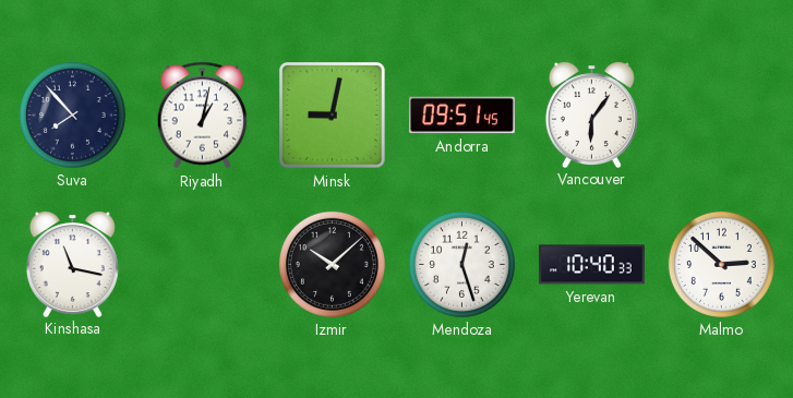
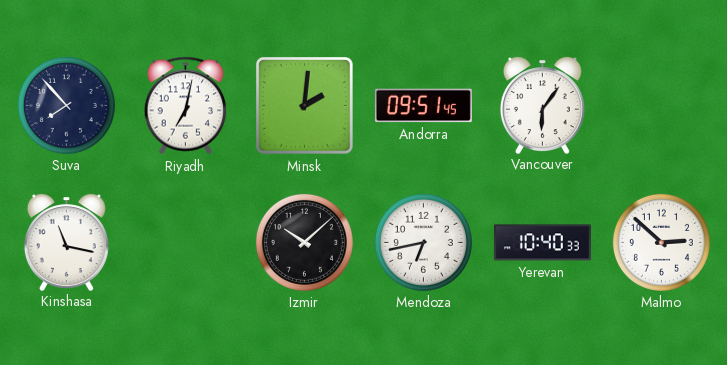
Riyadh: 1:02 -> 7:02
Minsk: 9:02 -> 2:01
Mendoza: 12:27 -> 6:43
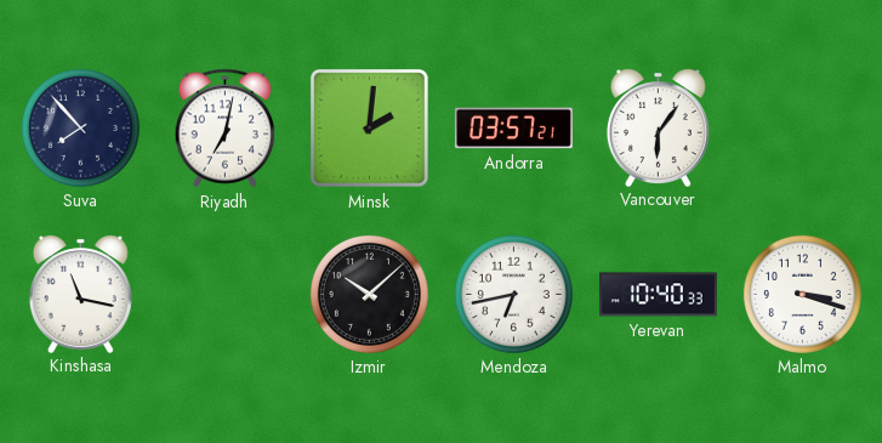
Andorra: 09:51 -> 03:57
Malmo: 2:52 -> 3:18
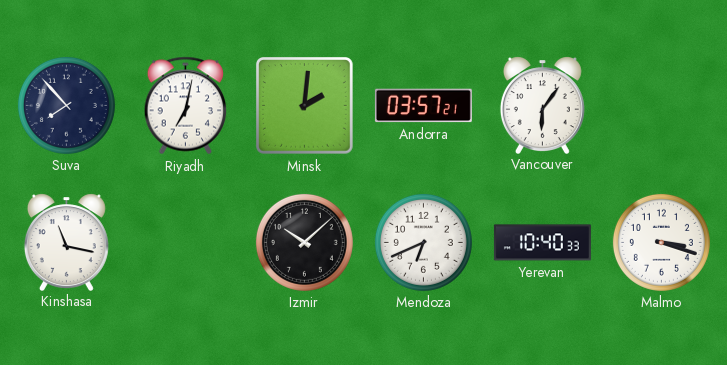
Mendoza: 6:43 -> 6:41
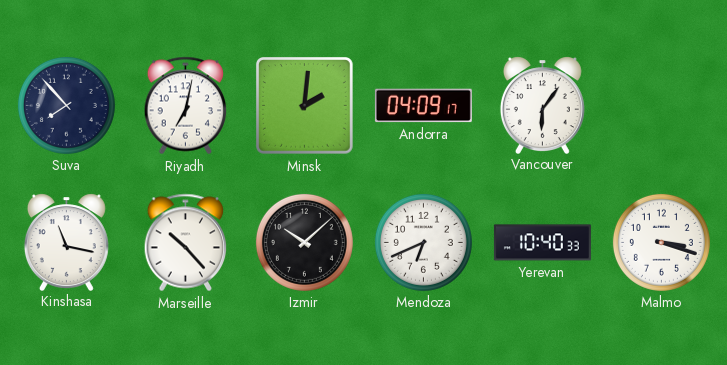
Andorra: 03:57 -> 04:09
Marseille: none -> 10:23
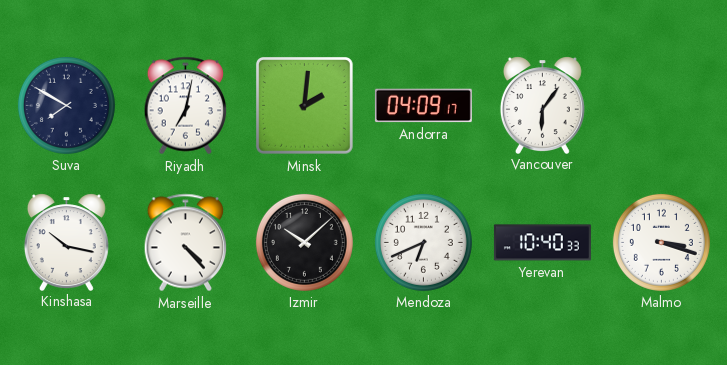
Suva: 7:53 -> 7:50
Kinshasa: 11:17 -> 10:17
Marseille: 10:23 -> 4:23
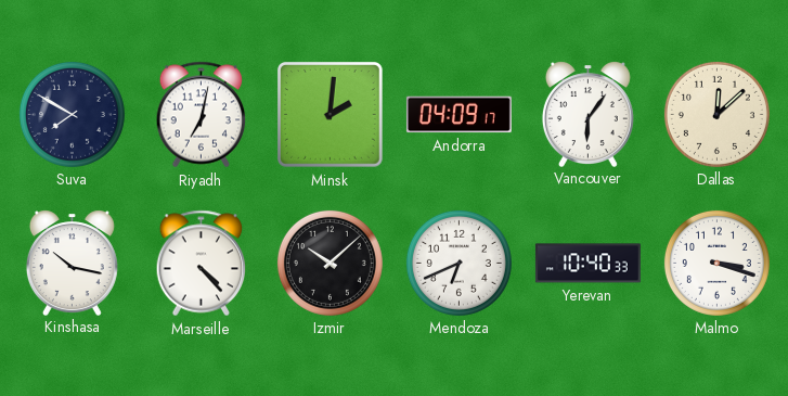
Dallas: none -> 12:08
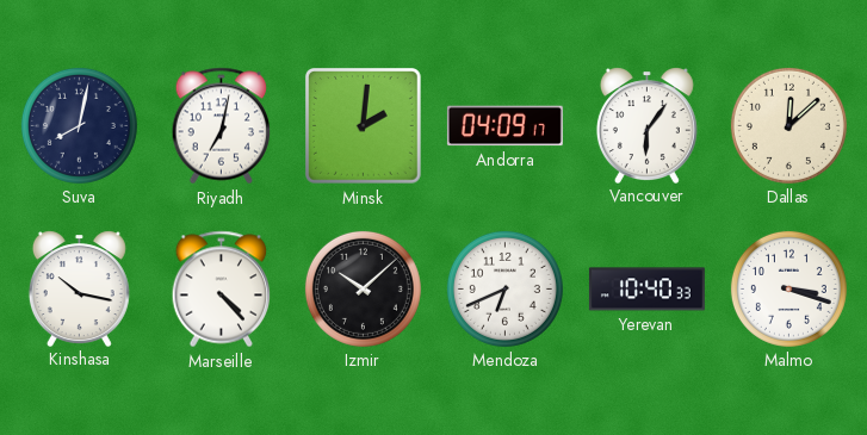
Suva: 7:50 -> 8:02
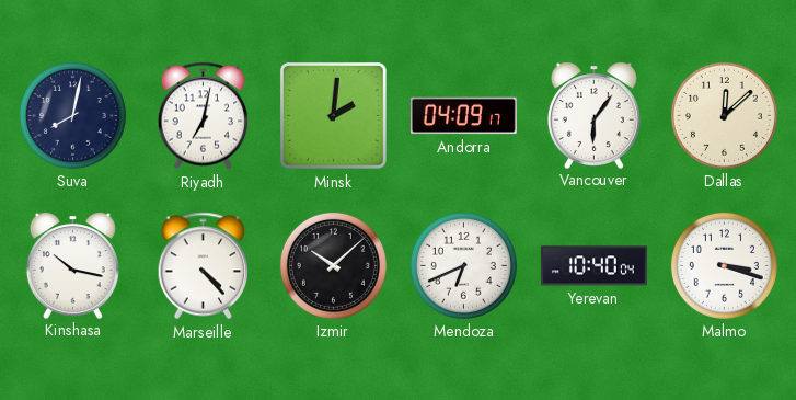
Yerevan: 10:40:33 -> 10:40:04
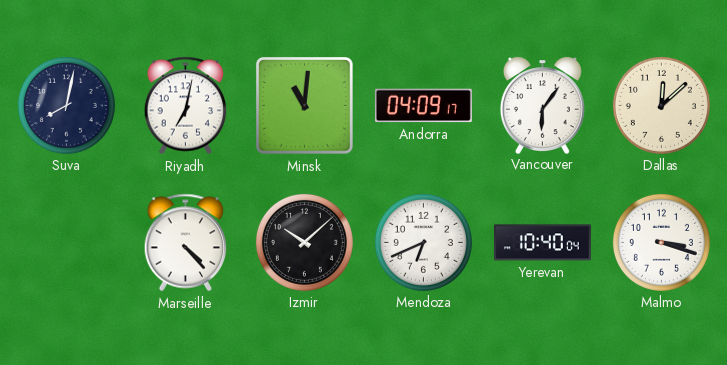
Minsk: 2:01 -> 11:01
Kinshasa: 10:17 -> none
